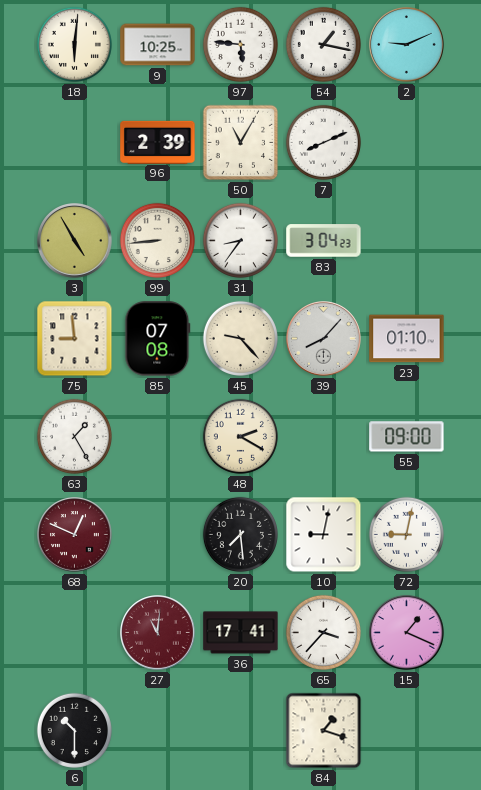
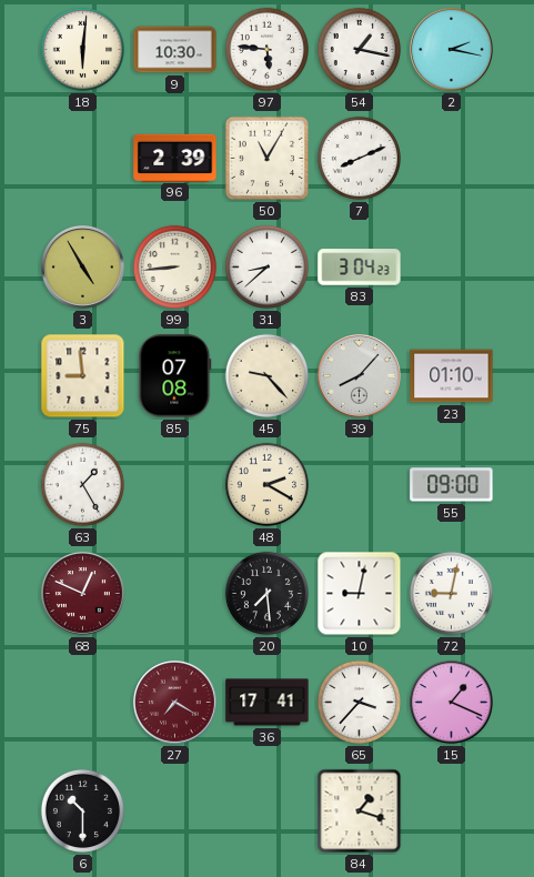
9: 10:25 -> 10:30
2: 9:11 -> 2:17
31: 8:36 -> 8:38
27: 11:01 -> 7:20
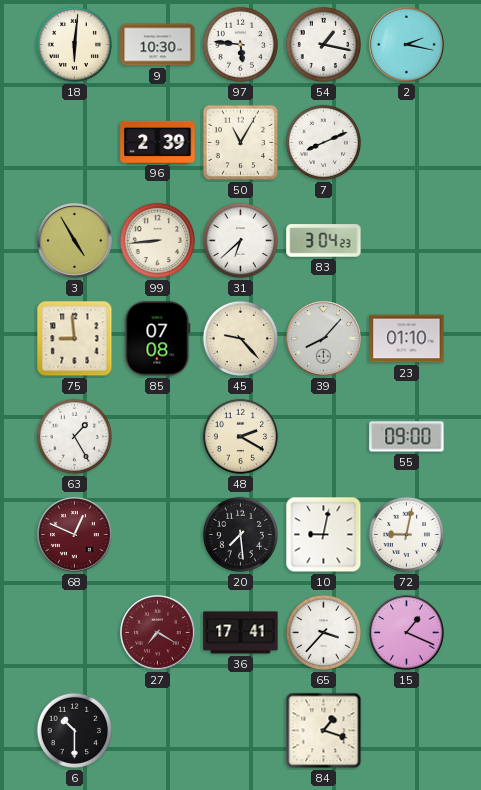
31: 8:38 -> 6:38
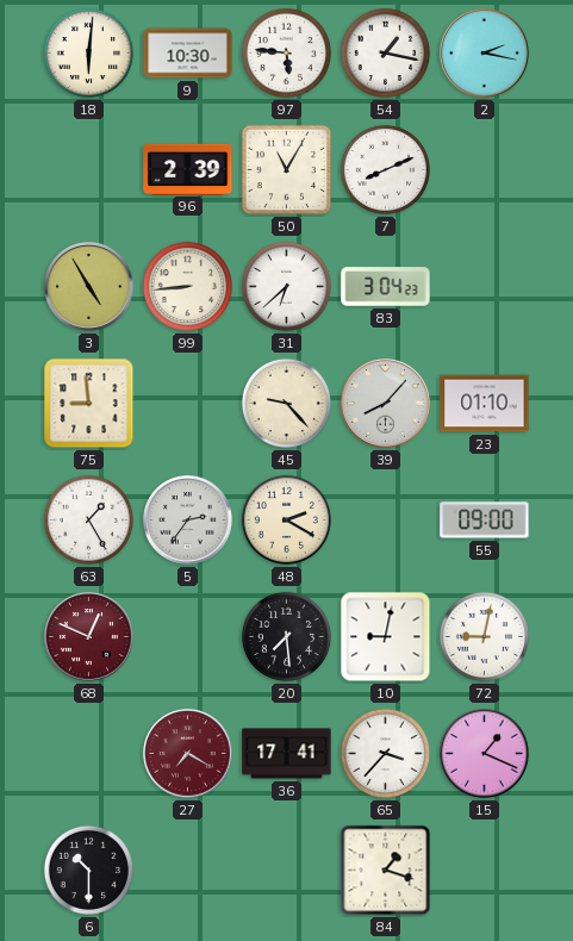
85: 07:08 -> none
5: none -> 2:36
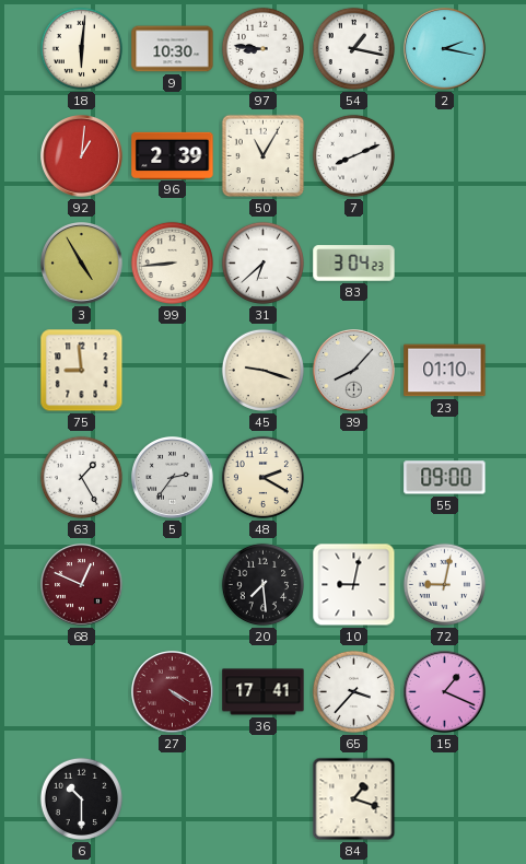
97: 5:46 -> 8:46
92: none -> 1:01
45: 9:23 -> 9:18
27: 7:20 -> 4:20
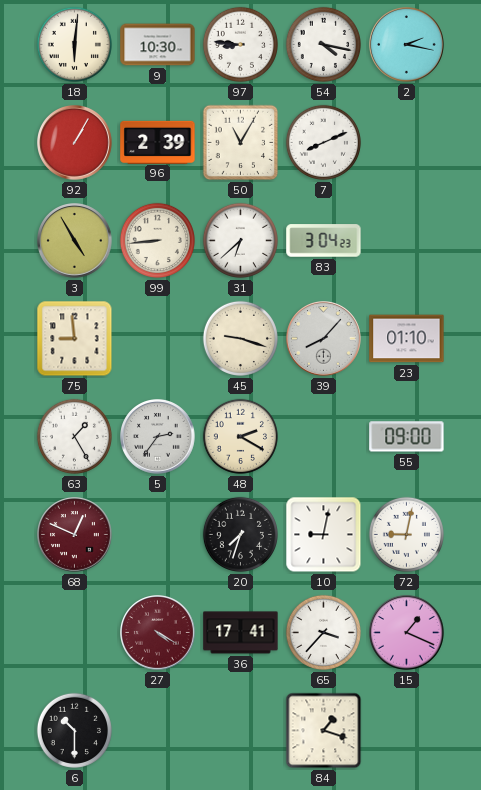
54: 1:17 -> 4:17
92: 1:01 -> 1:05
20: 7:29 -> 7:33
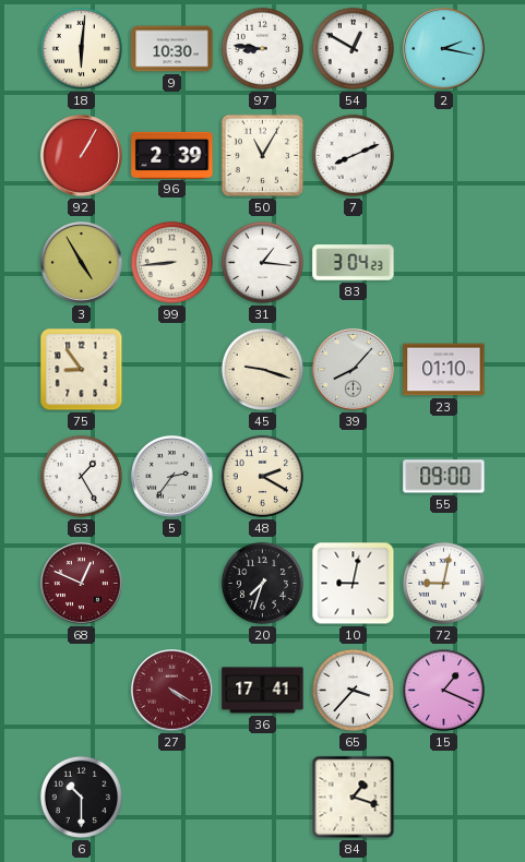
54: 4:17 -> 12:50
31: 6:38 -> 1:16
75: 8:59 -> 8:54
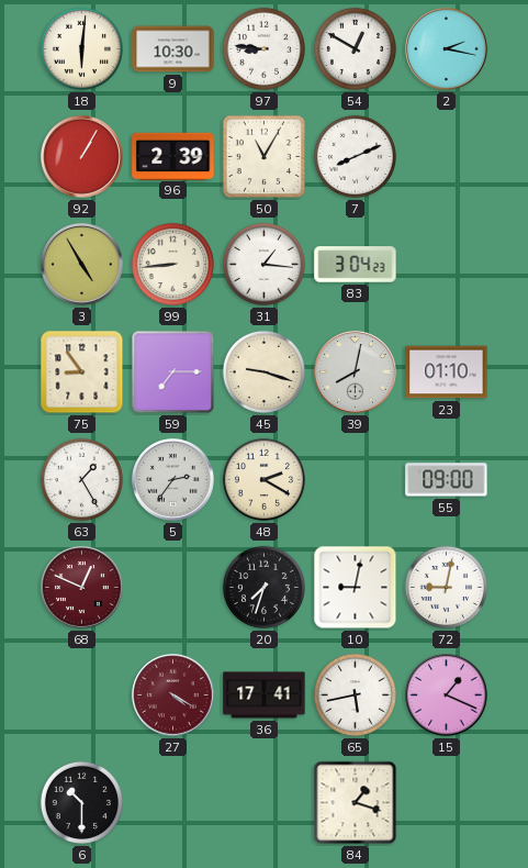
59: none -> 7:15
39: 8:07 -> 8:02
65: 3:37 -> 5:43
